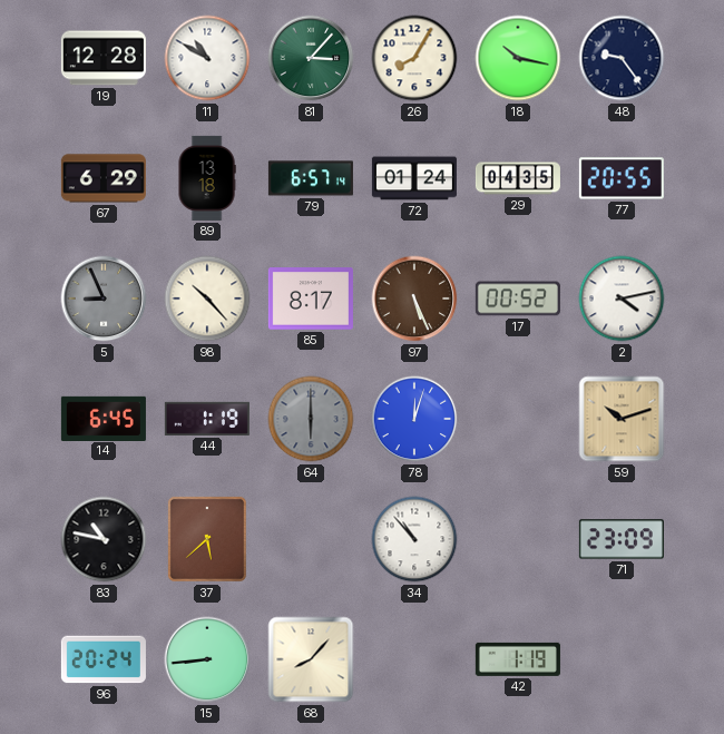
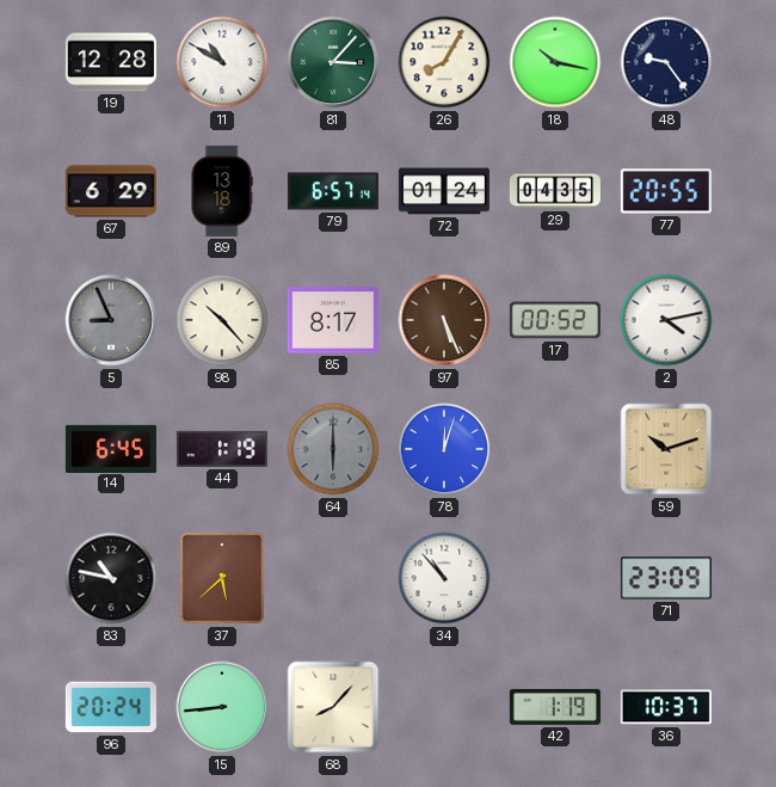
36: none -> 10:37
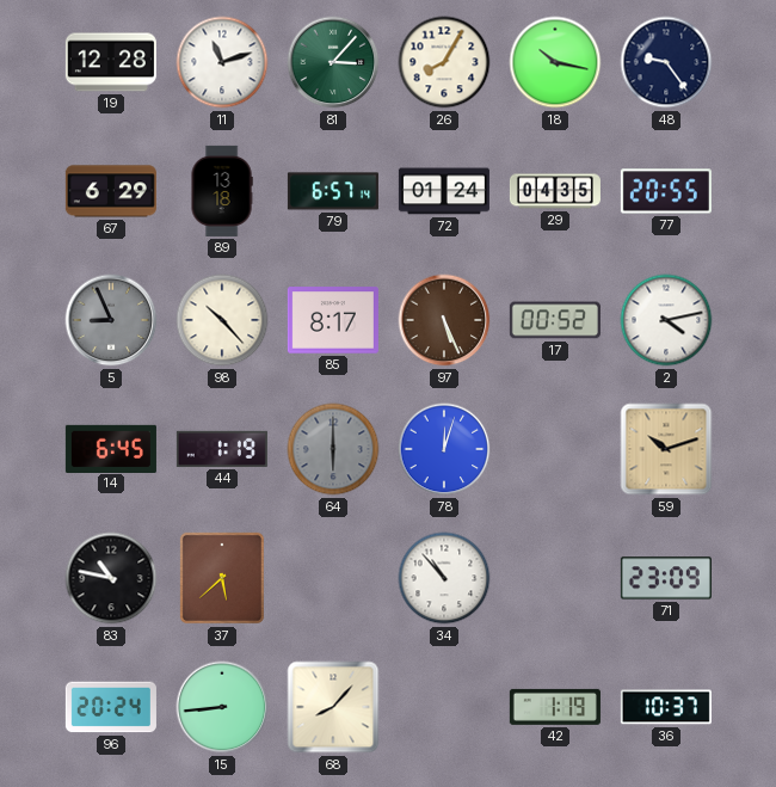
11: 10:50 -> 11:12
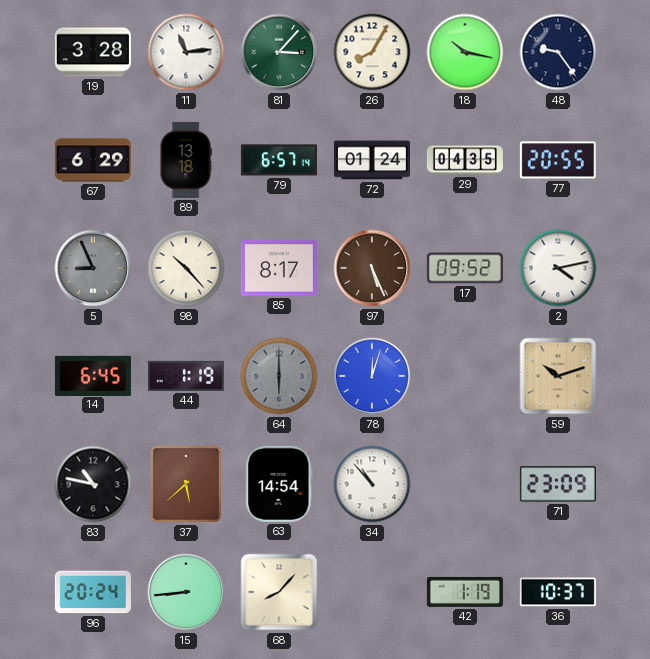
19: 12:28 -> 3:28
11: 11:12 -> 11:14
17: 00:52 -> 09:52
63: none -> 14:54
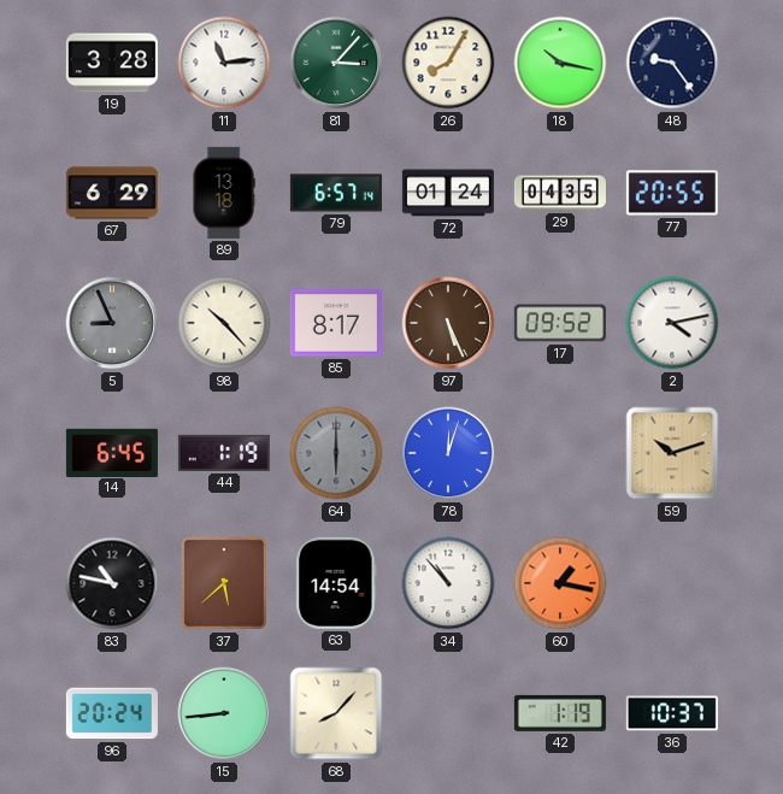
60: none -> 1:17
71: 23:09 -> none
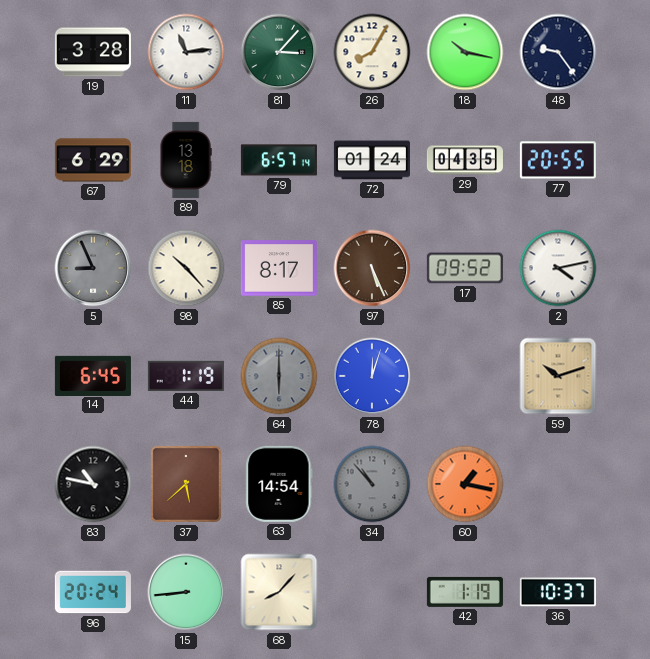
34 dial: white -> grey
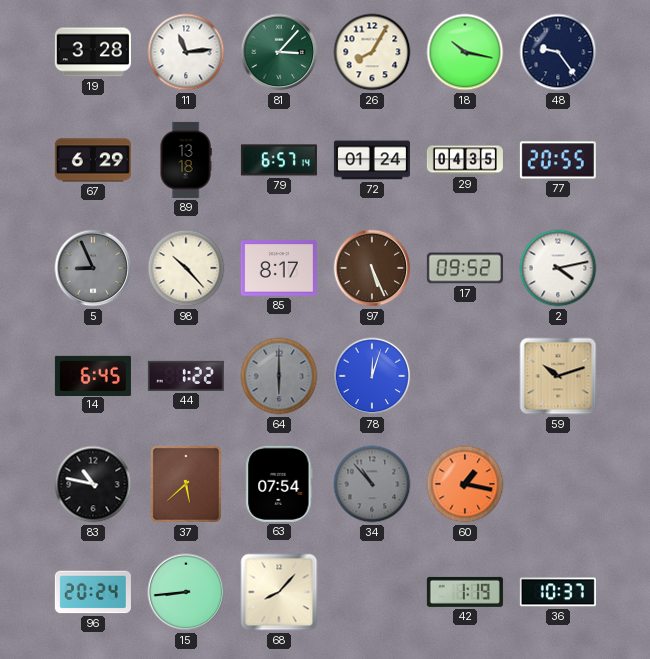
44: 1:19 -> 1:22
63: 14:54 -> 07:54
